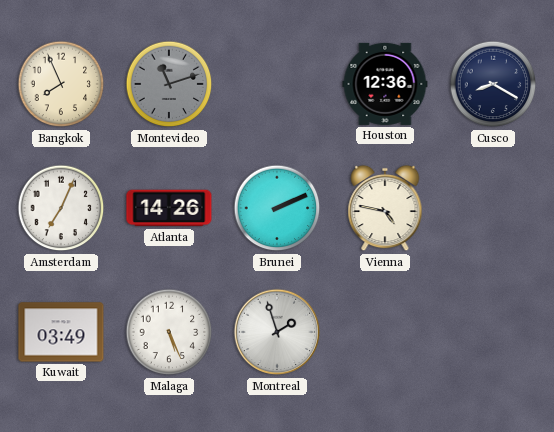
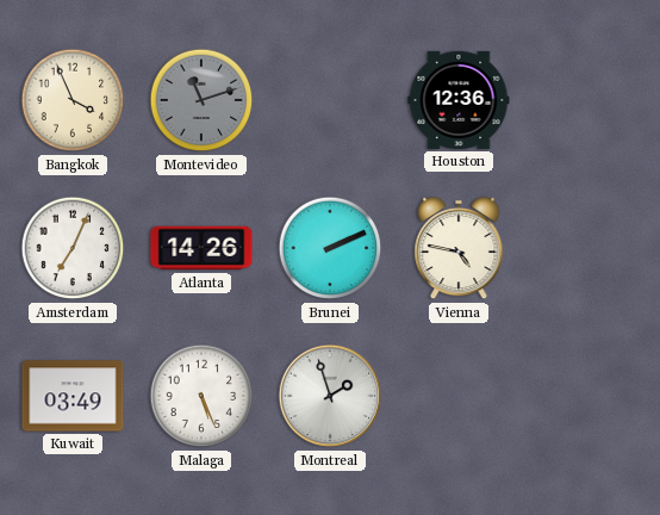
Bangkok: 7:56 -> 3:56
Cusco: 8:20 -> none
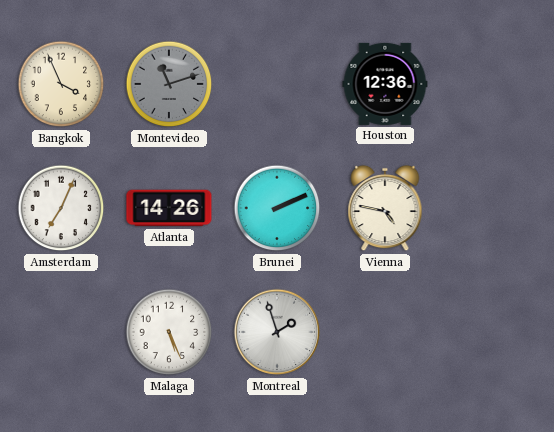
Kuwait: 03:49 -> none
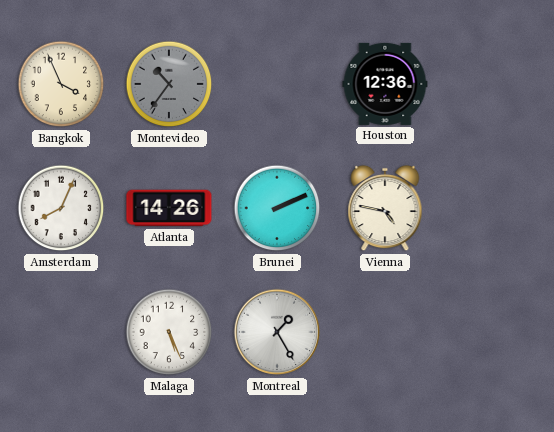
Montevideo: 11:12 -> 10:36
Amsterdam: 7:04 -> 8:04
Montreal: 1:57 -> 1:25
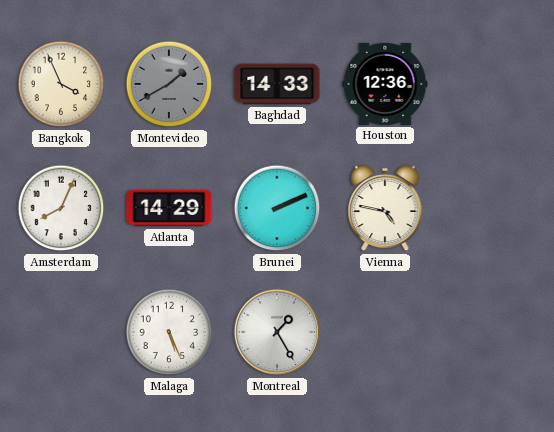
Montevideo: 10:36 -> 1:40
Baghdad: none -> 14:33
Atlanta: 14:26 -> 14:29
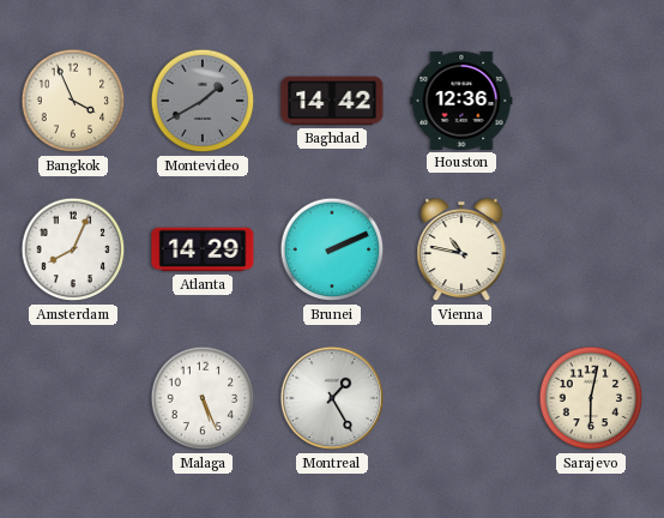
Baghdad: 14:33 -> 14:42
Vienna: 4:47 -> 10:47
Sarajevo: none -> 6:02
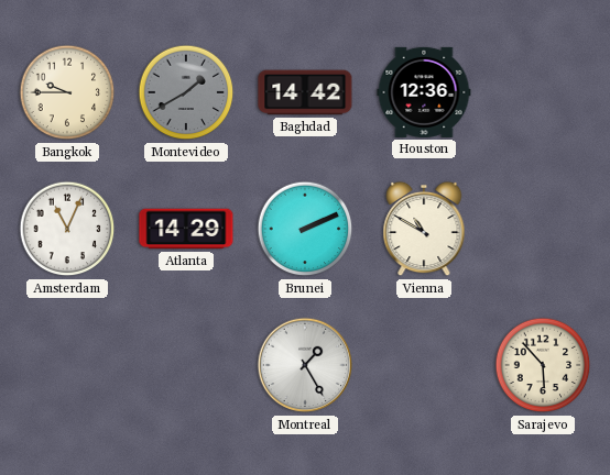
Bangkok: 3:56 -> 9:45
Amsterdam: 8:04 -> 11:04
Vienna: 10:47 -> 10:50
Malaga: 5:26 -> none
Sarajevo: 6:02 -> 5:53
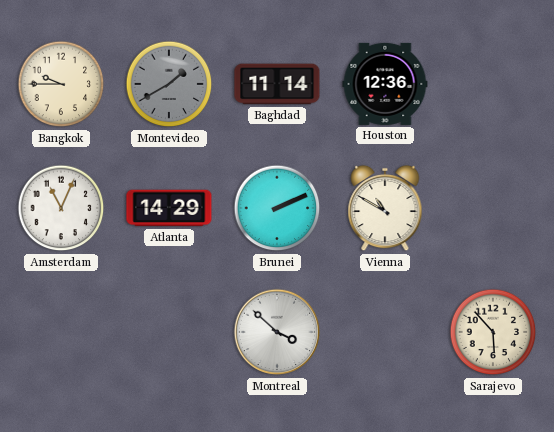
Baghdad: 14:42 -> 11:14
Montreal: 1:25 -> 3:52
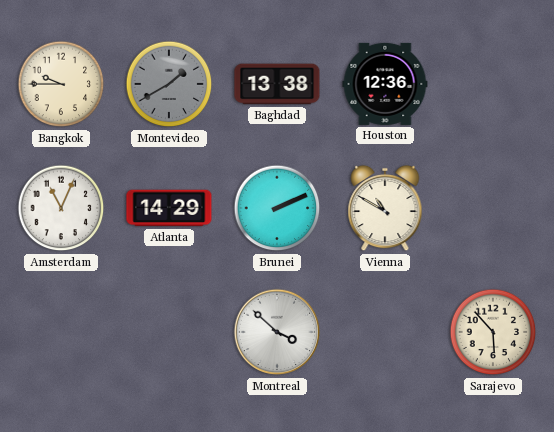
Baghdad: 11:14 -> 13:38
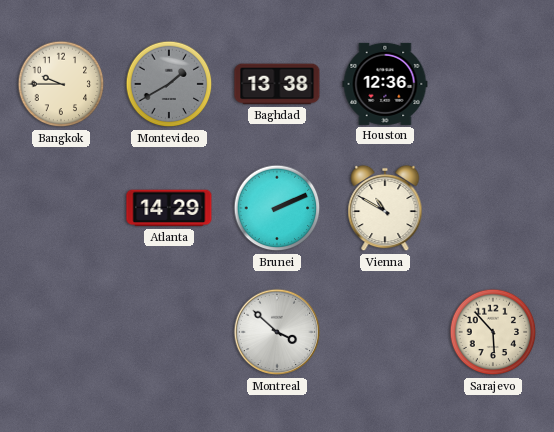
Amsterdam: 11:04 -> none
